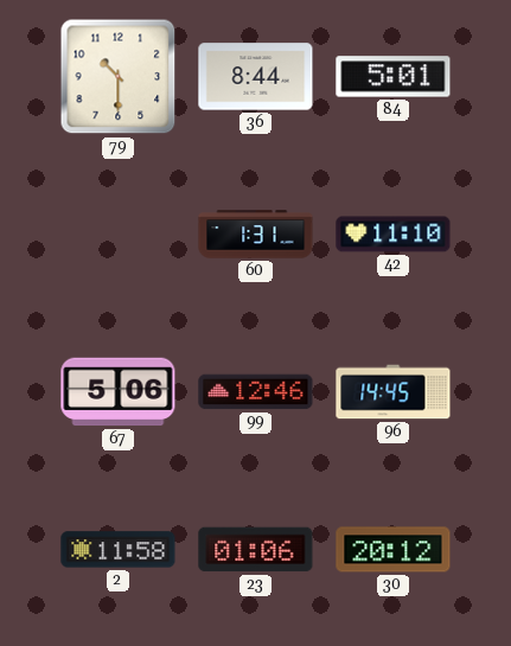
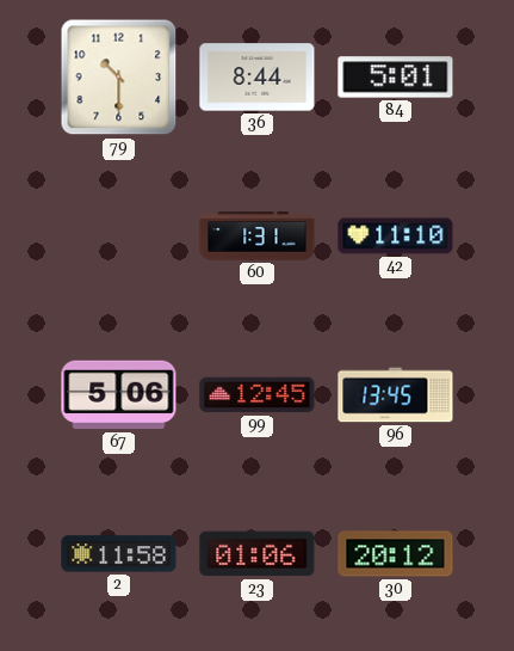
99: 12:46 -> 12:45
96: 14:45 -> 13:45
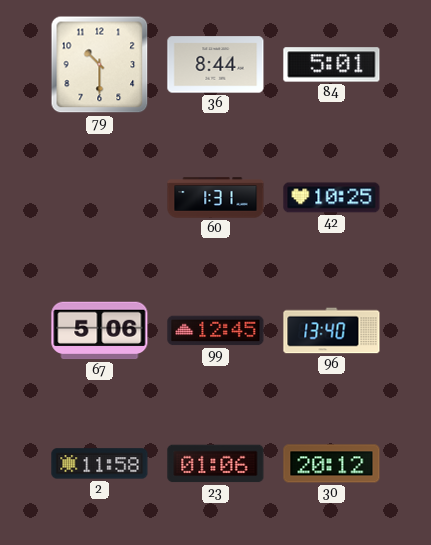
42: 11:10 -> 10:25
96: 13:45 -> 13:40
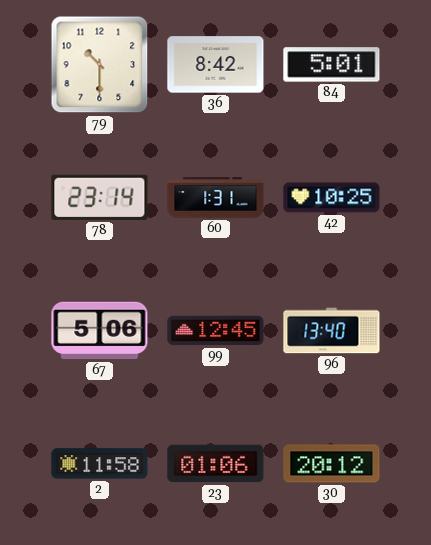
36: 8:44 -> 8:42
78: none -> 23:14
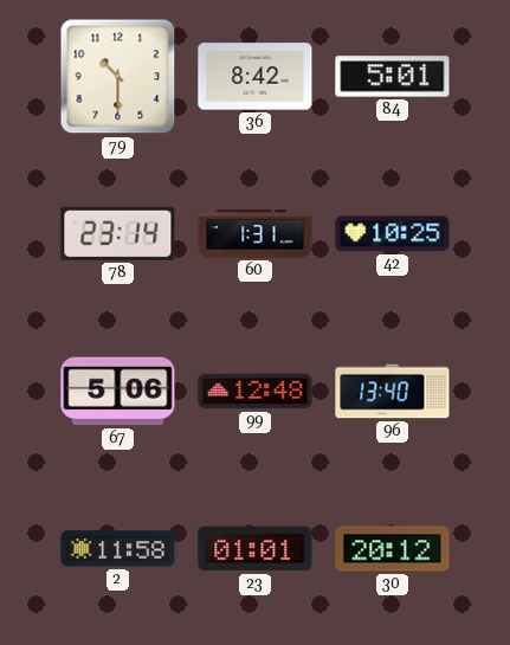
99: 12:45 -> 12:48
23: 01:06 -> 01:01
